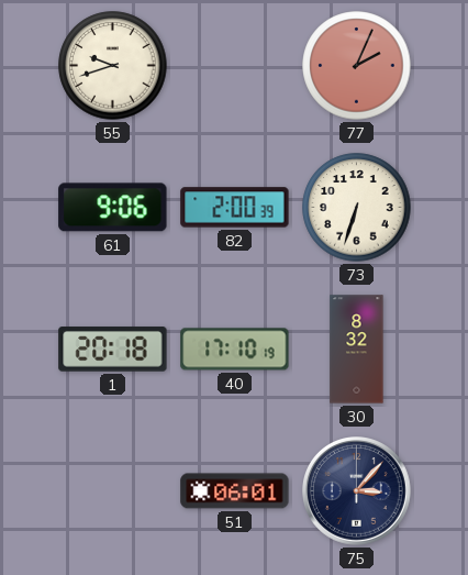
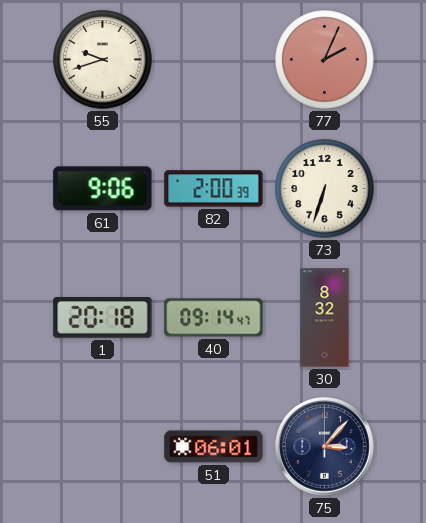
40: 17:10 -> 09:14
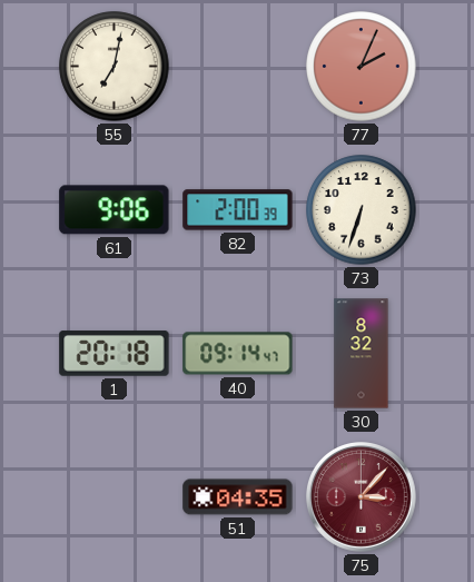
55: 9:42 -> 7:02
51: 06:01 -> 04:35
75 dial: navy -> burgundy
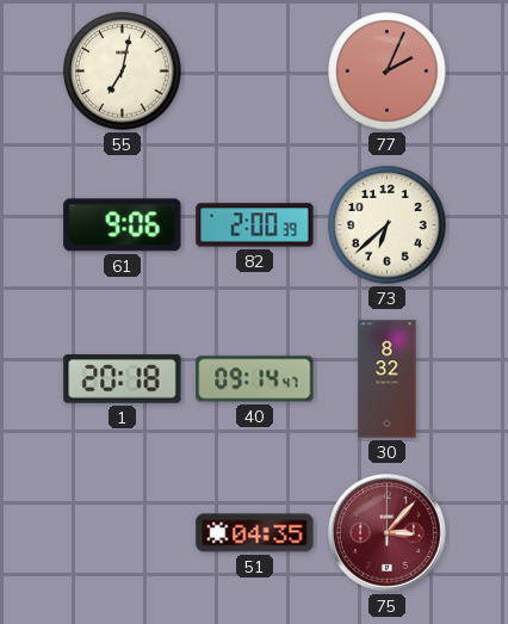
73: 6:33 -> 6:38
